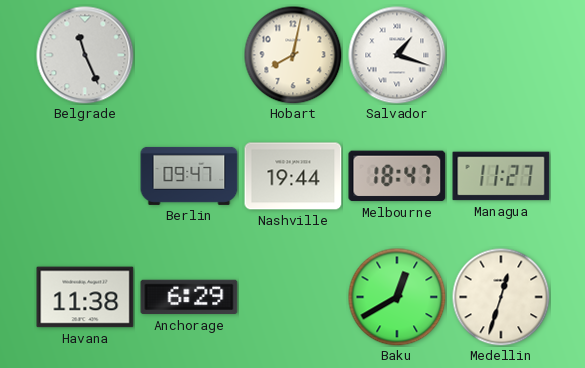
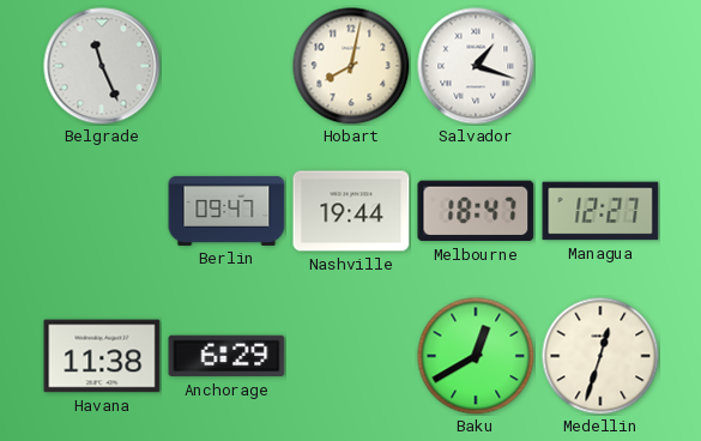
Managua: 11:27 -> 12:27
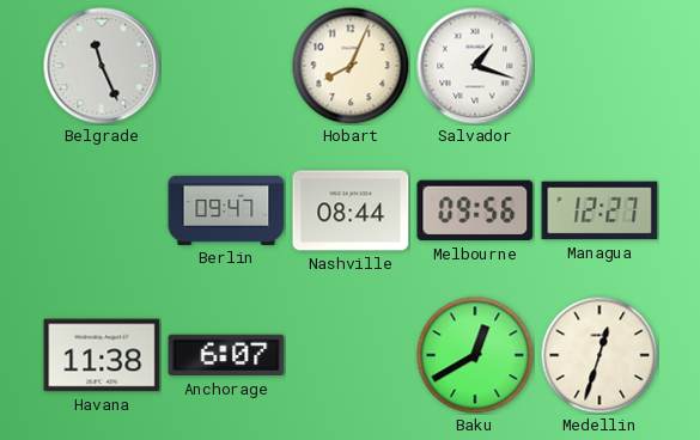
Hobart: 8:02 -> 8:04
Nashville: 19:44 -> 08:44
Melbourne: 18:47 -> 09:56
Anchorage: 6:29 -> 6:07
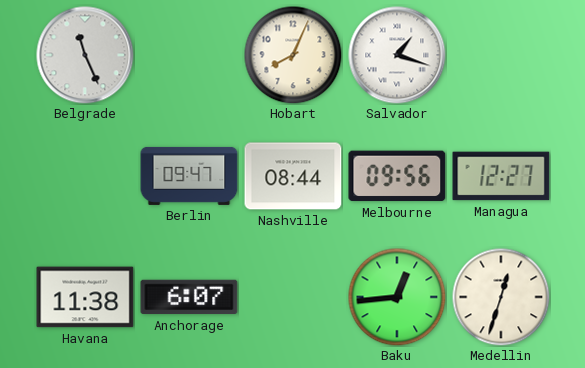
Baku: 12:40 -> 12:44
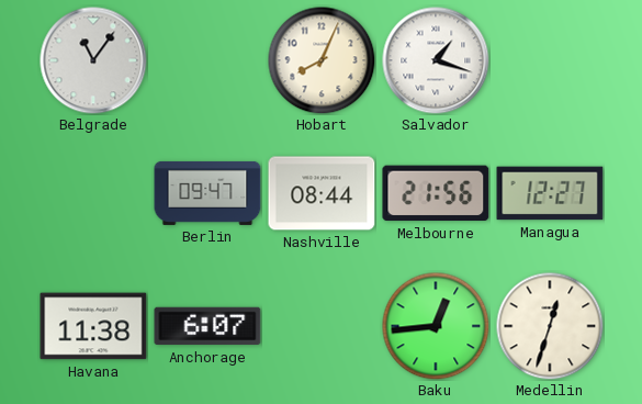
Belgrade: 11:26 -> 11:06
Melbourne: 09:56 -> 21:56
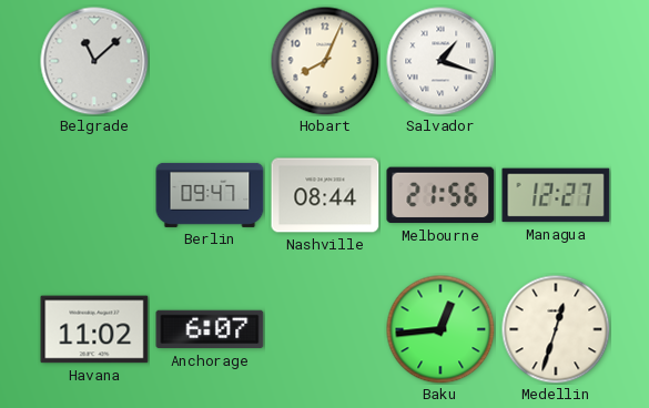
Belgrade: 11:06 -> 11:08
Havana: 11:38 -> 11:02
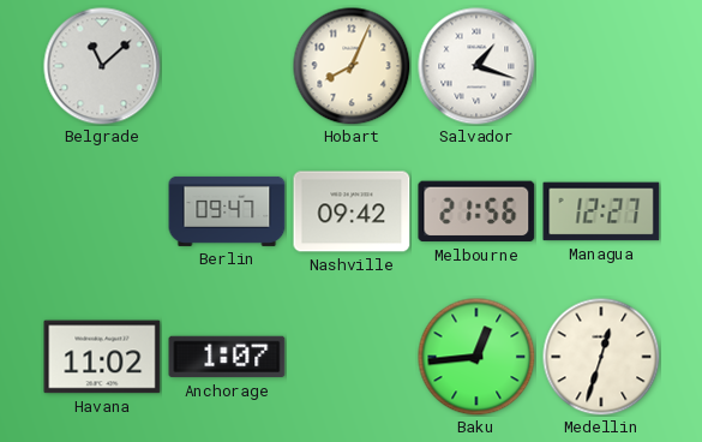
Nashville: 08:44 -> 09:42
Anchorage: 6:07 -> 1:07
